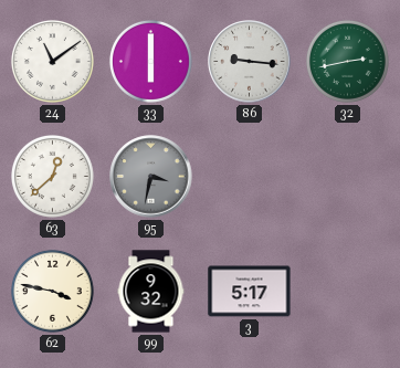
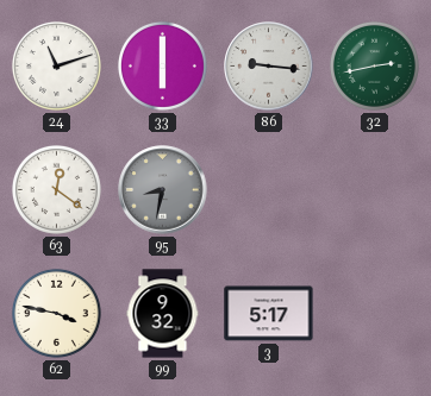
24: 11:09 -> 11:12
63: 12:38 -> 12:21
95: 3:32 -> 8:32
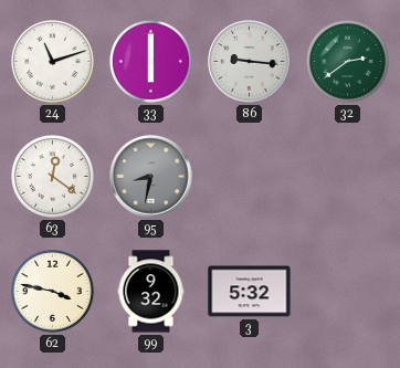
32: 2:43 -> 2:39
3: 5:17 -> 5:32
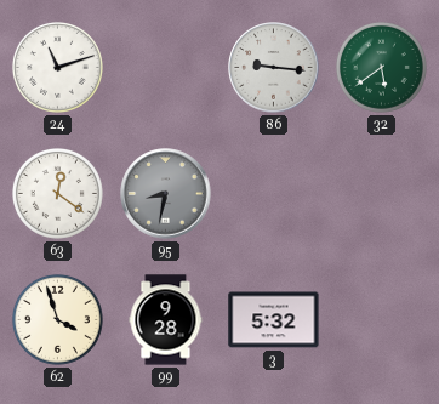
33: 6:00 -> none
32: 2:39 -> 5:39
62: 3:47 -> 3:57
99: 9:32 -> 9:28
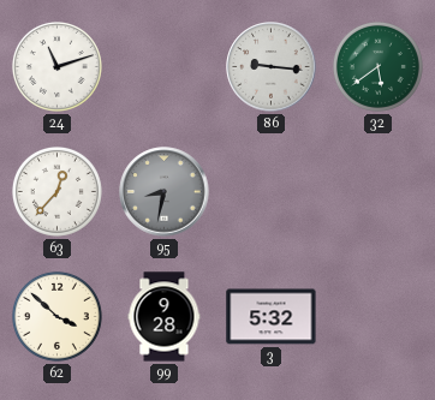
63: 12:21 -> 12:37
62: 3:57 -> 3:52
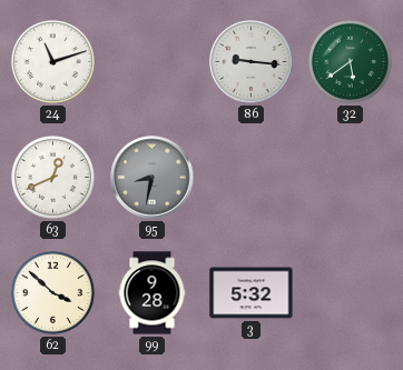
63: 12:37 -> 12:41
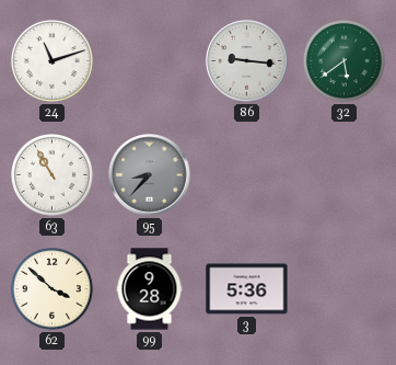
63: 12:41 -> 10:55
95: 8:32 -> 8:37
3: 5:32 -> 5:36
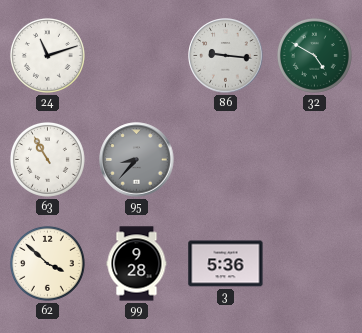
32: 5:39 -> 4:50
